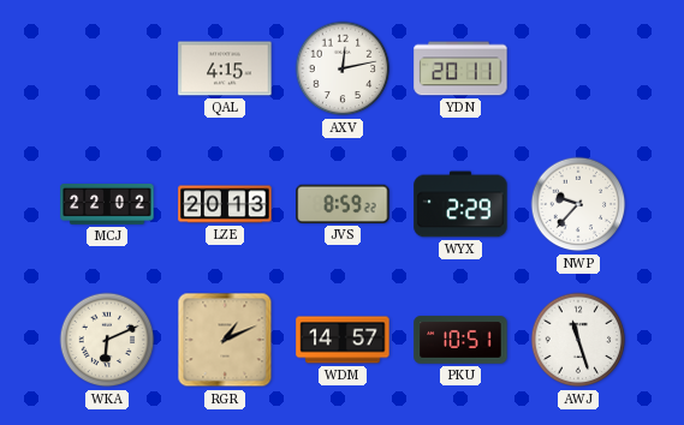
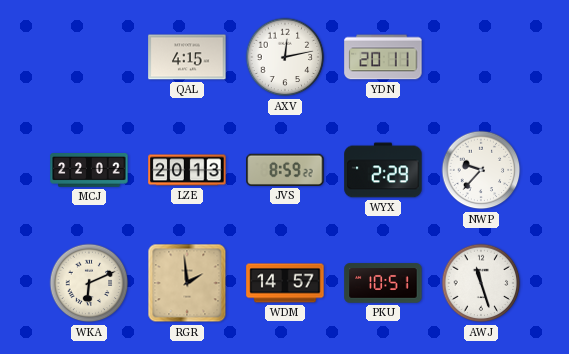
RGR: 1:11 -> 1:59
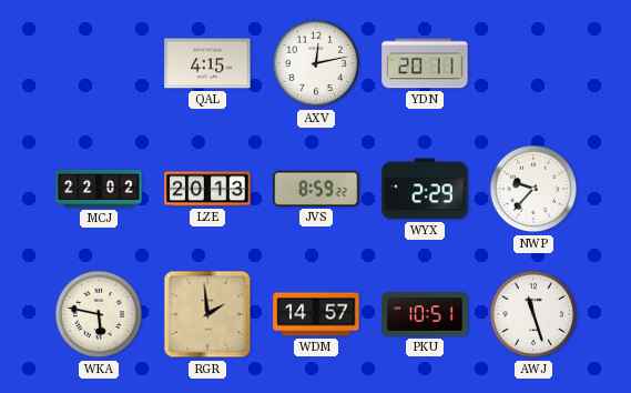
WKA: 6:11 -> 5:47
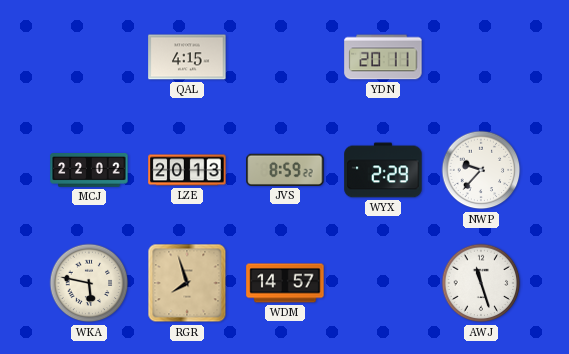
AXV: 12:13 -> none
RGR: 1:59 -> 7:57
PKU: 10:51 -> none
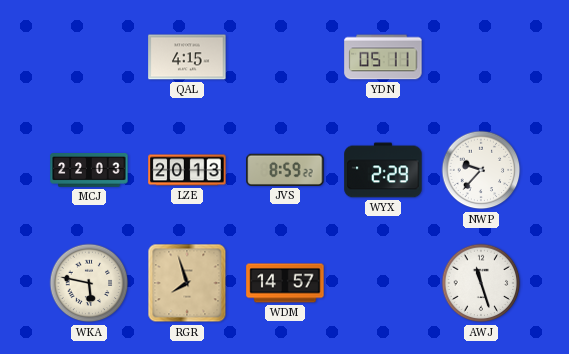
YDN: 20:11 -> 05:11
MCJ: 22:02 -> 22:03
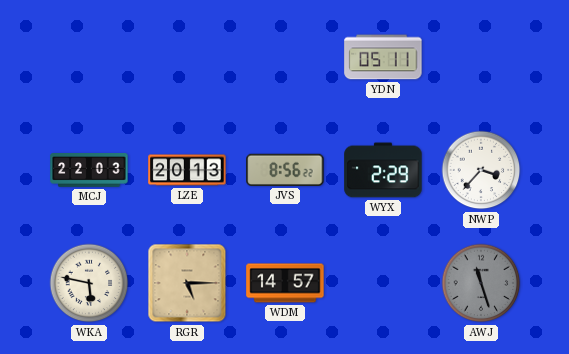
QAL: 4:15 -> none
JVS: 8:59 -> 8:56
NWP: 9:37 -> 3:37
RGR: 7:57 -> 5:15
AWJ dial: white -> grey
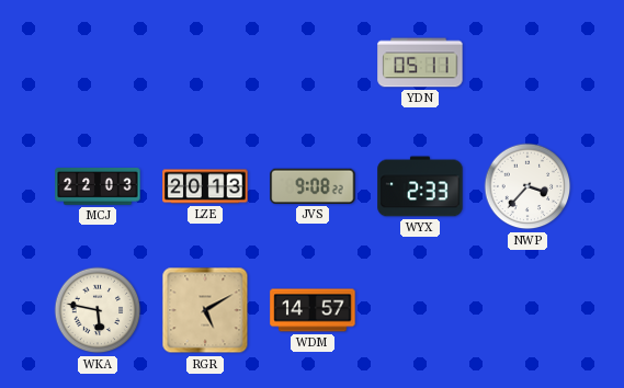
JVS: 8:56 -> 9:08
WYX: 2:29 -> 2:33
RGR: 5:15 -> 5:10
AWJ: 11:27 -> none
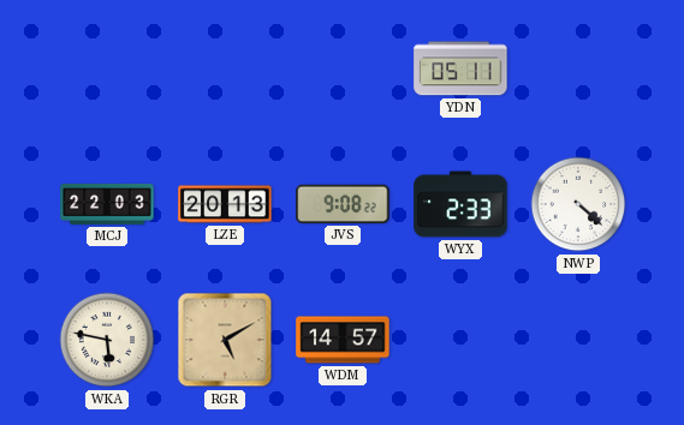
NWP: 3:37 -> 4:22
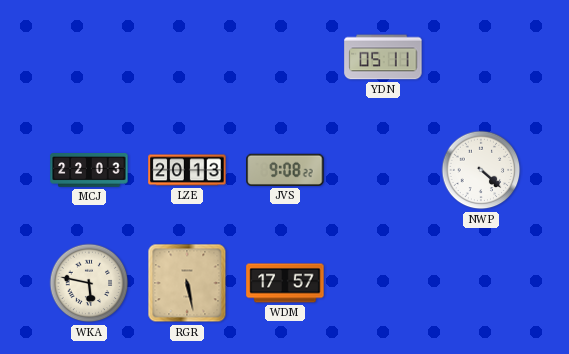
WYX: 2:33 -> none
RGR: 5:10 -> 5:28
WDM: 14:57 -> 17:57
